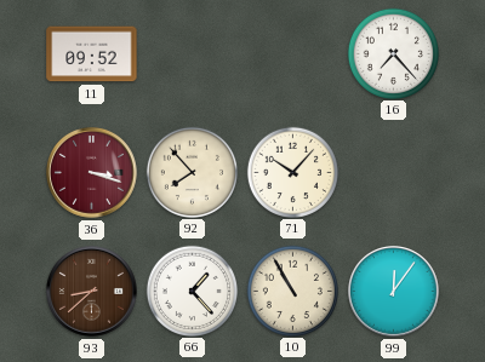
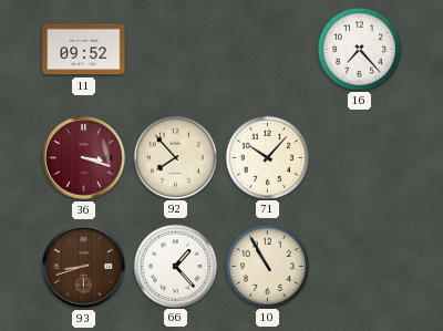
93: 8:38 -> 8:42
99: 12:06 -> none
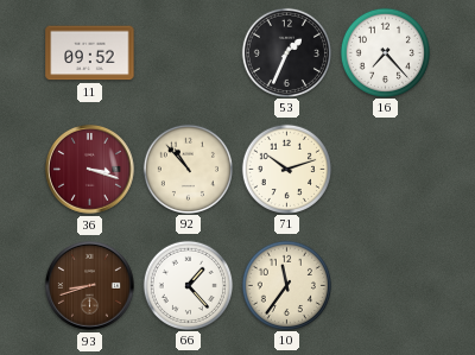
53: none -> 1:34
92: 7:53 -> 10:53
71: 10:07 -> 10:12
10: 10:55 -> 11:36
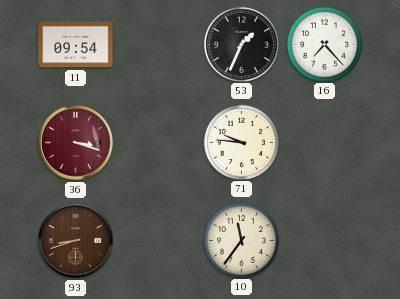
11: 09:52 -> 09:54
92: 10:53 -> none
71: 10:12 -> 9:46
66: 1:23 -> none
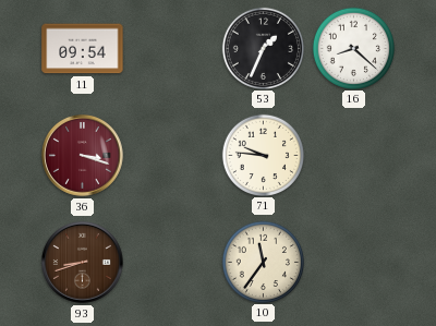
16: 7:23 -> 8:22
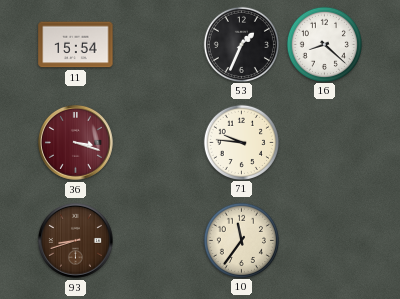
11: 09:54 -> 15:54
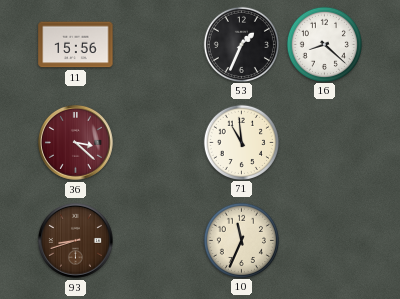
11: 15:54 -> 15:56
36: 3:18 -> 3:22
71: 9:46 -> 10:59
10: 11:36 -> 11:34
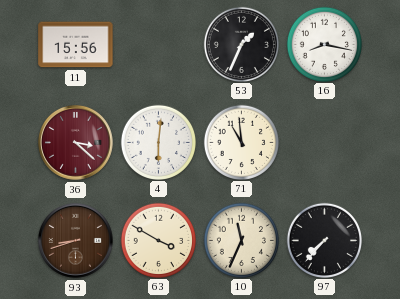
16: 8:22 -> 8:17
4: none -> 6:01
63: none -> 3:50
97: none -> 7:37
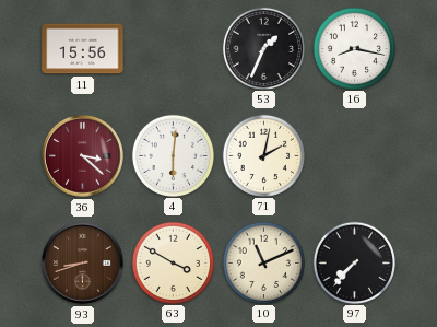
71: 10:59 -> 2:02
10: 11:34 -> 11:11
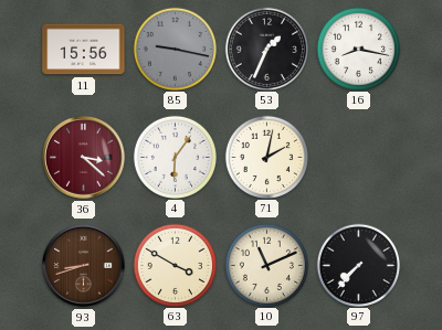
85: none -> 9:17
4: 6:01 -> 6:06
